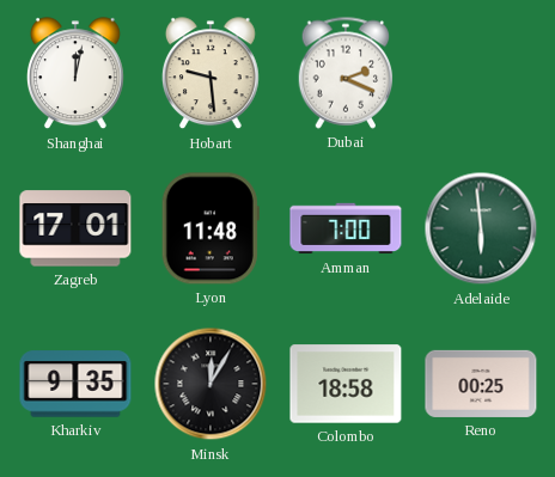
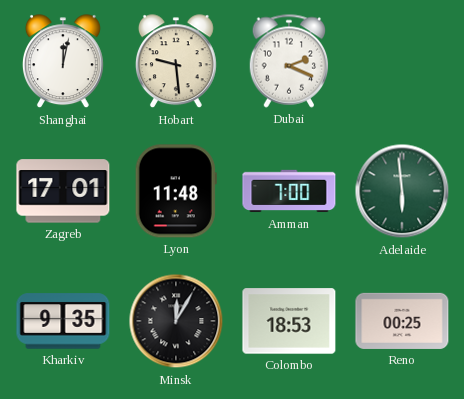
Colombo: 18:58 -> 18:53
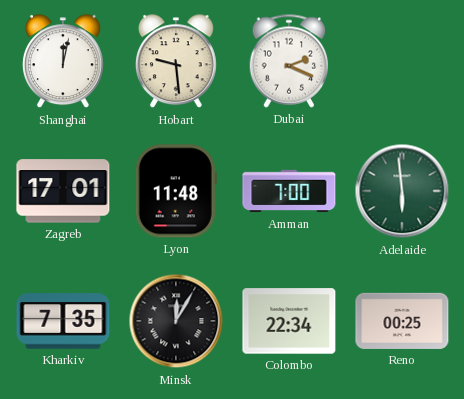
Kharkiv: 9:35 -> 7:35
Colombo: 18:53 -> 22:34
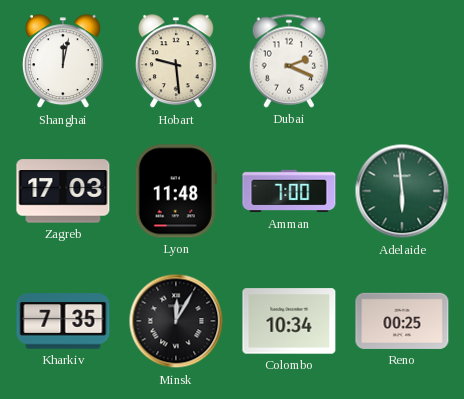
Zagreb: 17:01 -> 17:03
Colombo: 22:34 -> 10:34
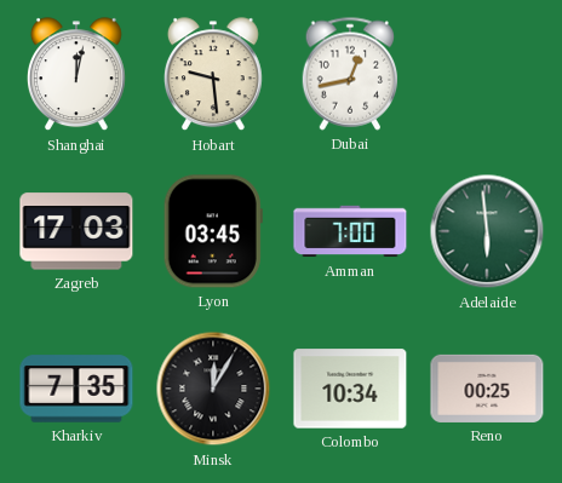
Dubai: 2:19 -> 12:43
Lyon: 11:48 -> 03:45
